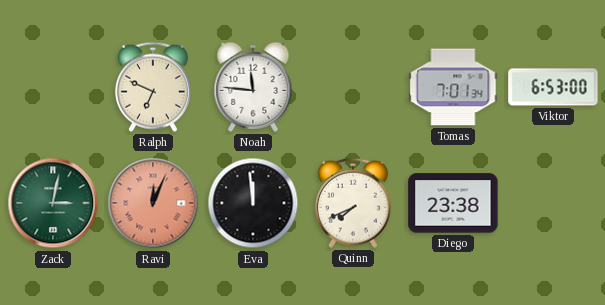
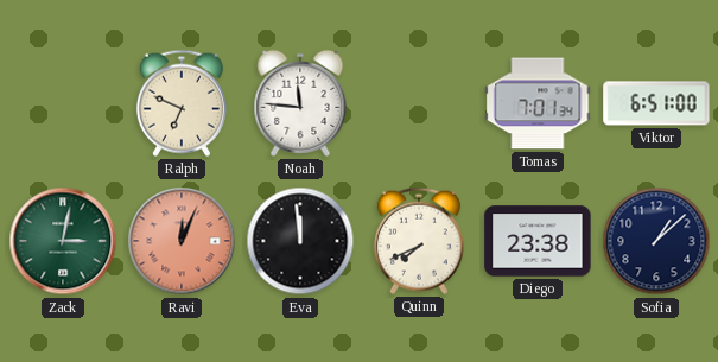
Viktor: 6:53 -> 6:51
Sofia: none -> 1:08
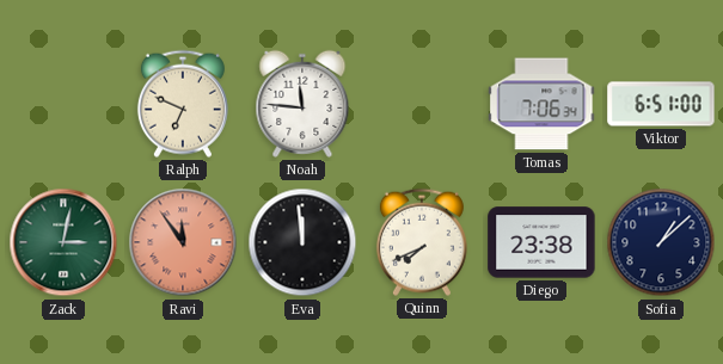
Tomas: 7:01 -> 7:06
Ravi: 12:04 -> 11:54
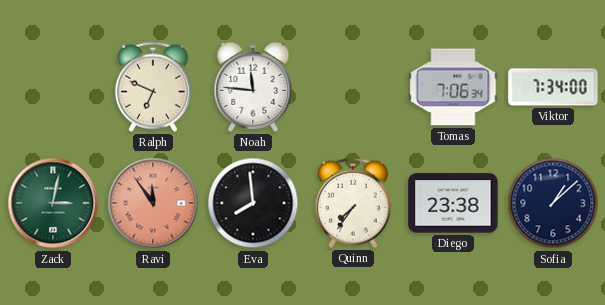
Viktor: 6:51 -> 7:34
Eva: 11:59 -> 7:59
Quinn: 7:41 -> 7:36
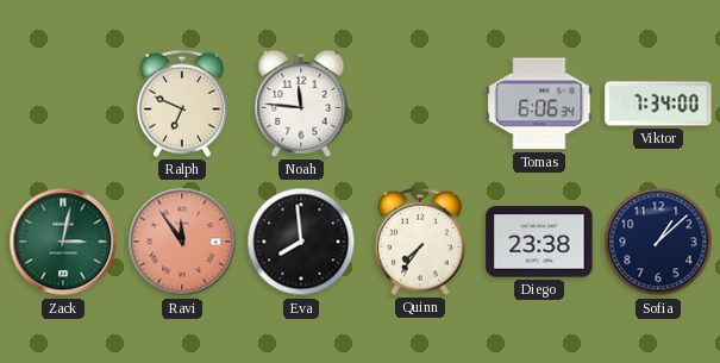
Tomas: 7:06 -> 6:06
